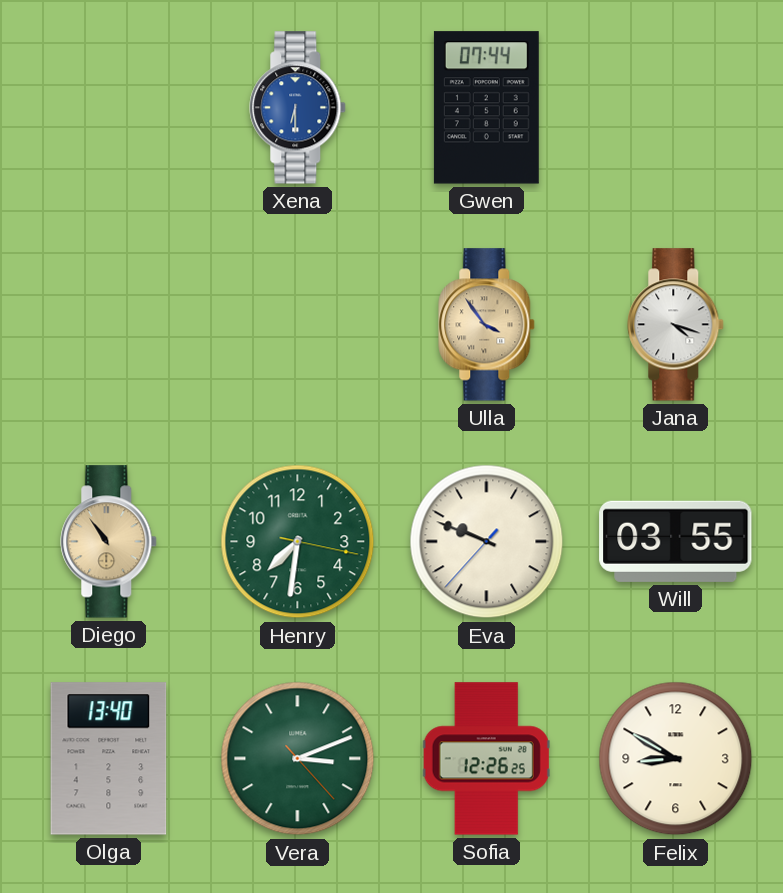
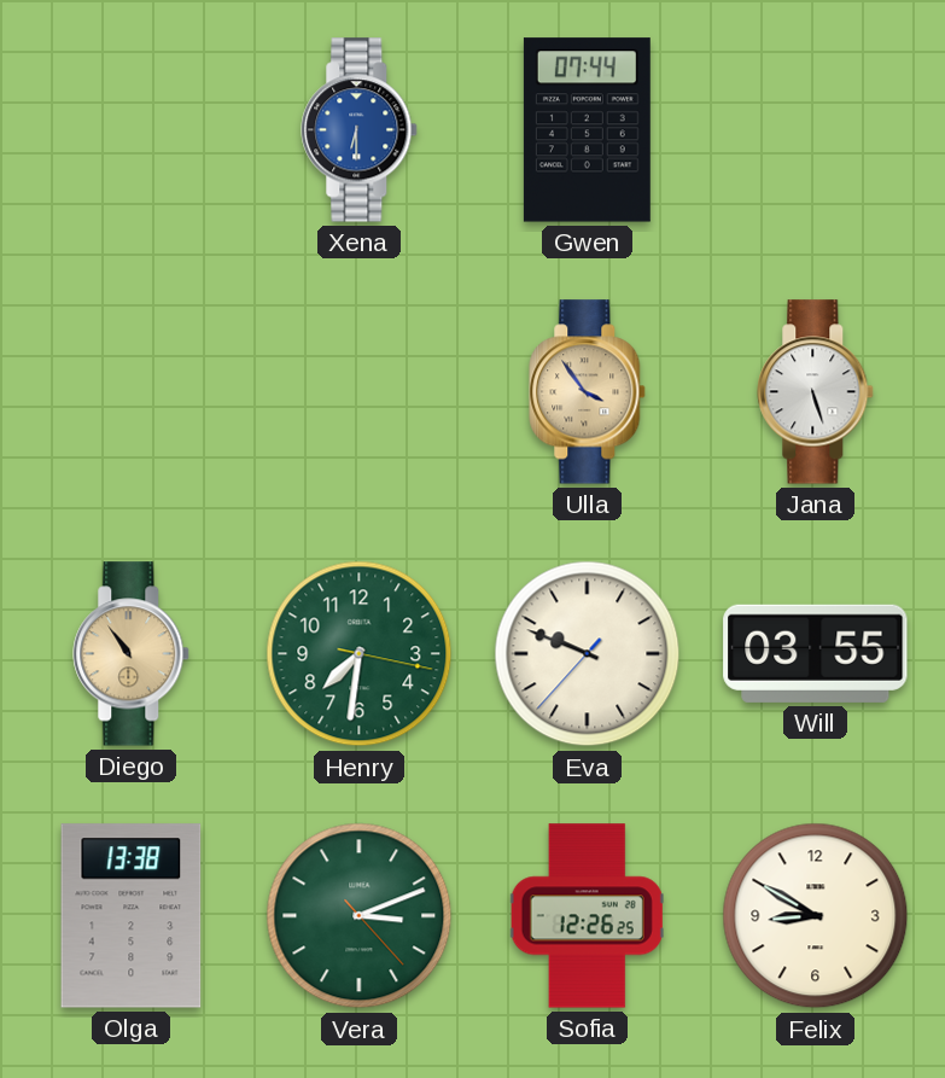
Jana: 4:18 -> 5:27
Olga: 13:40 -> 13:38
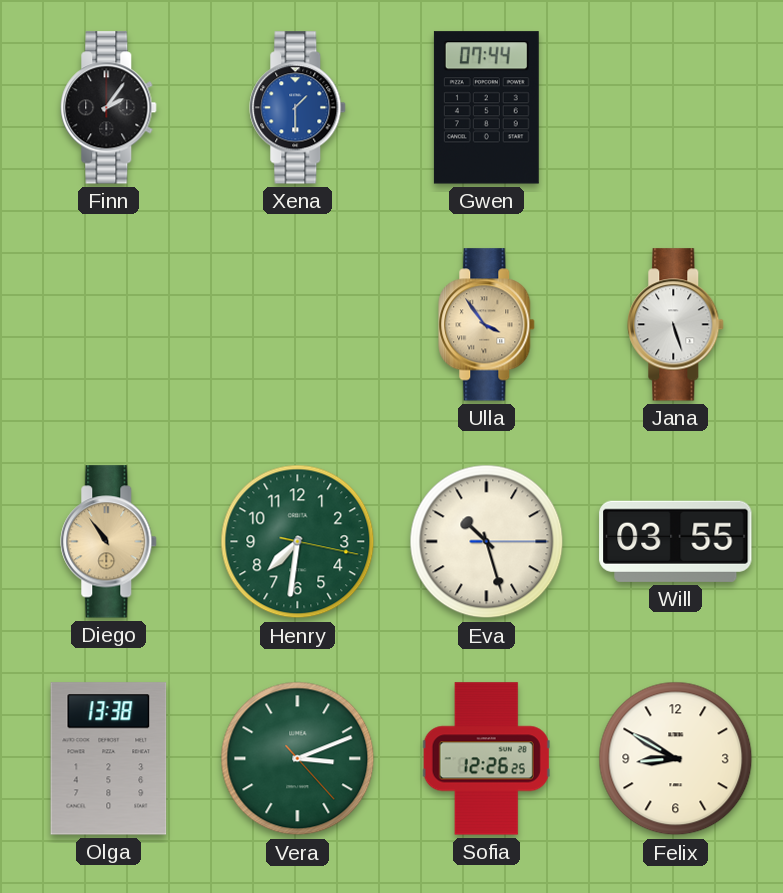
Finn: none -> 2:06
Xena: 6:30 -> 1:30
Eva: 9:48 -> 10:27
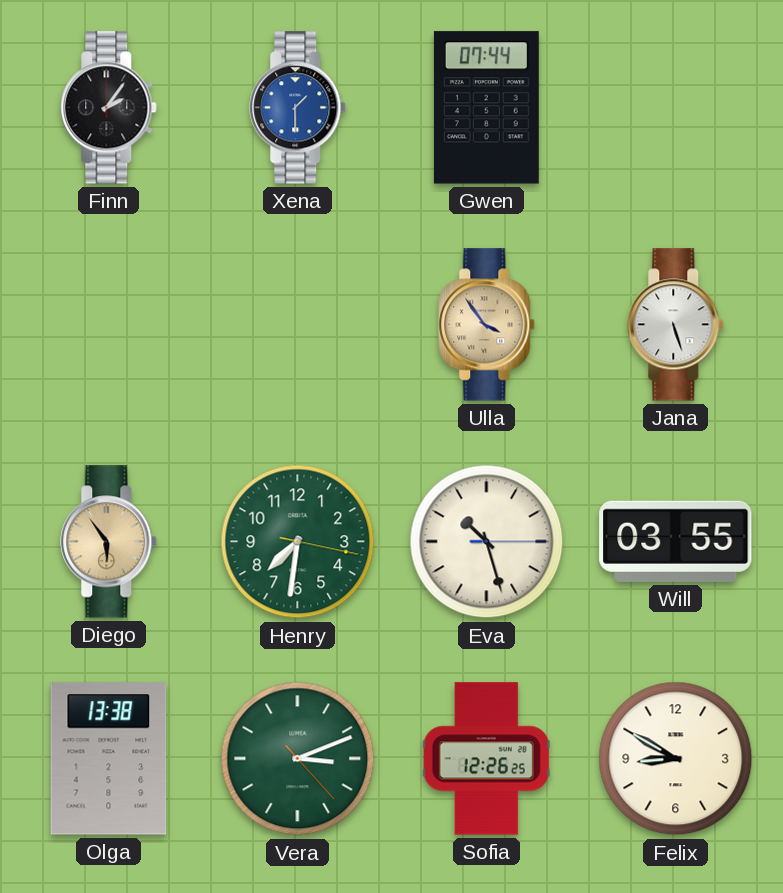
Diego: 10:54 -> 5:54
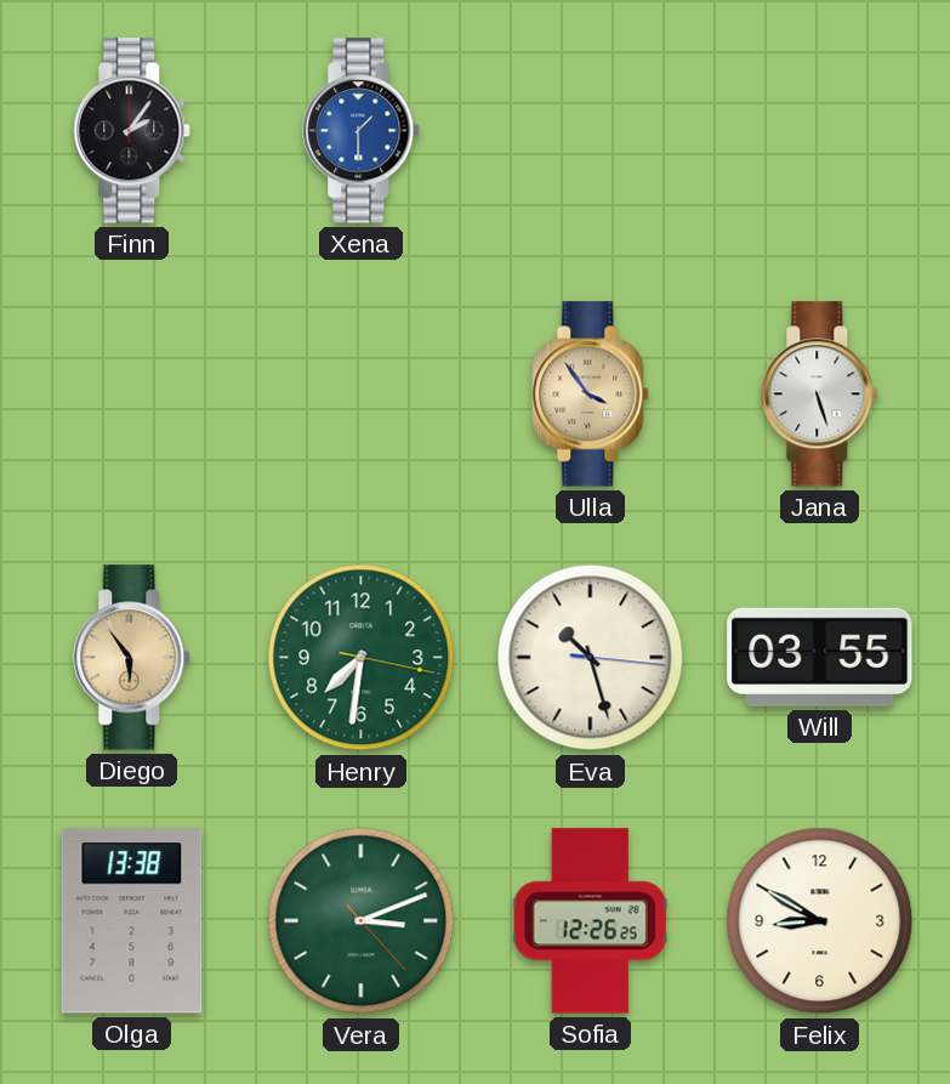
Gwen: 07:44 -> none
Eva: 10:27:15 -> 10:27:16
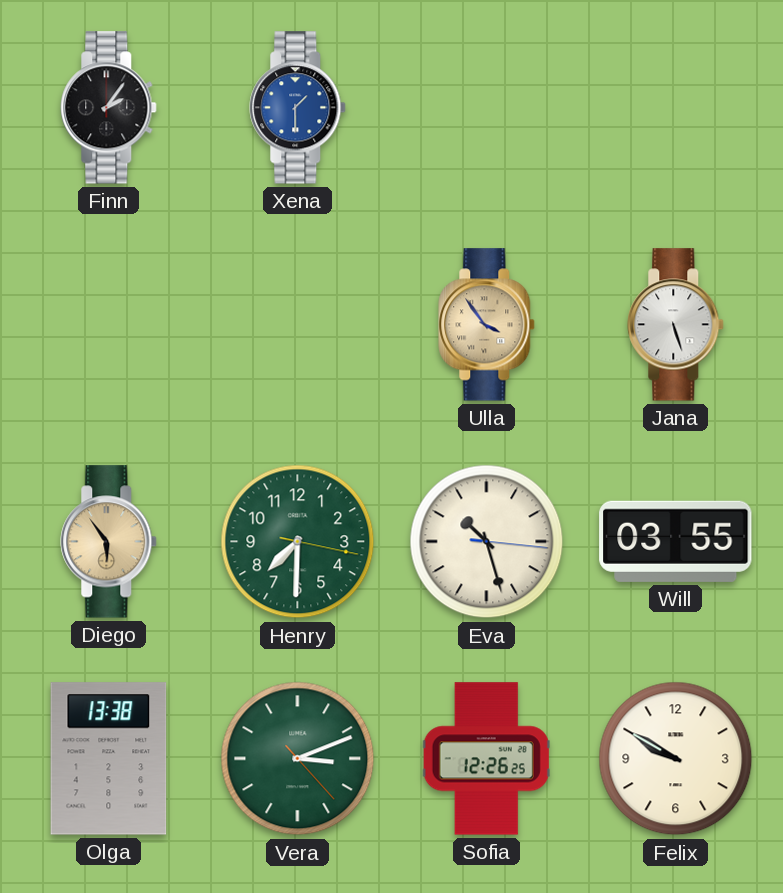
Henry: 7:31 -> 7:30
Felix: 8:50 -> 9:50
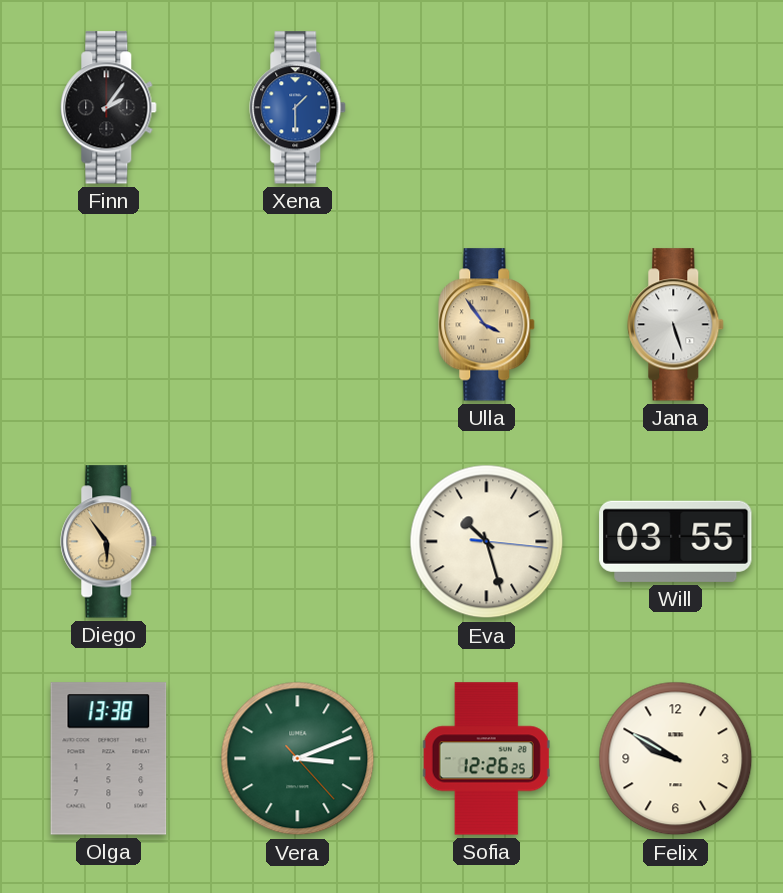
Henry: 7:30 -> none
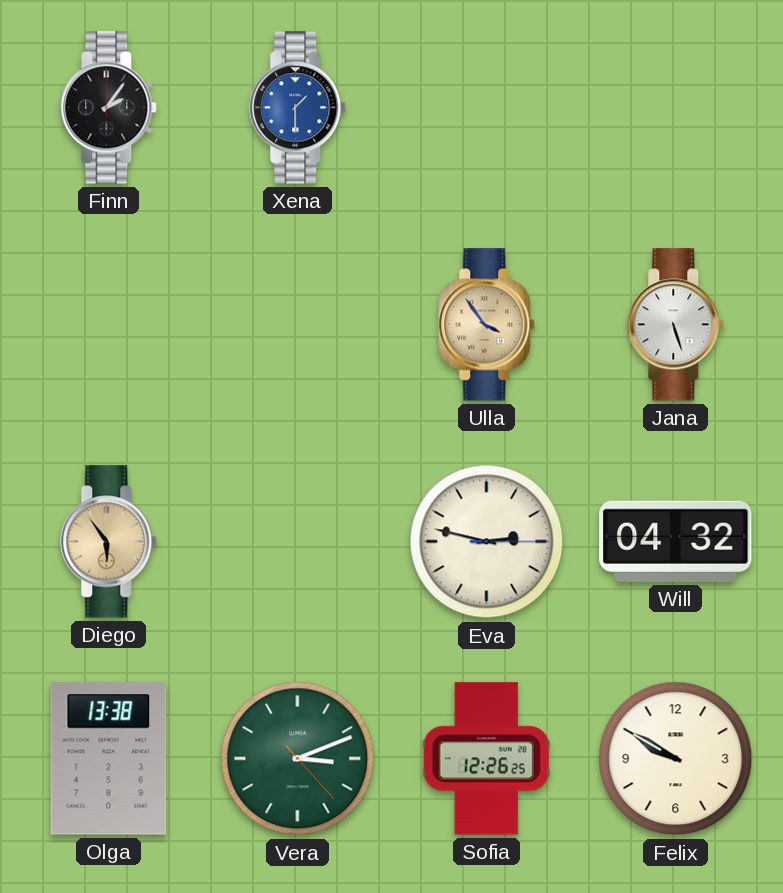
Eva: 10:27 -> 2:47
Will: 03:55 -> 04:32
